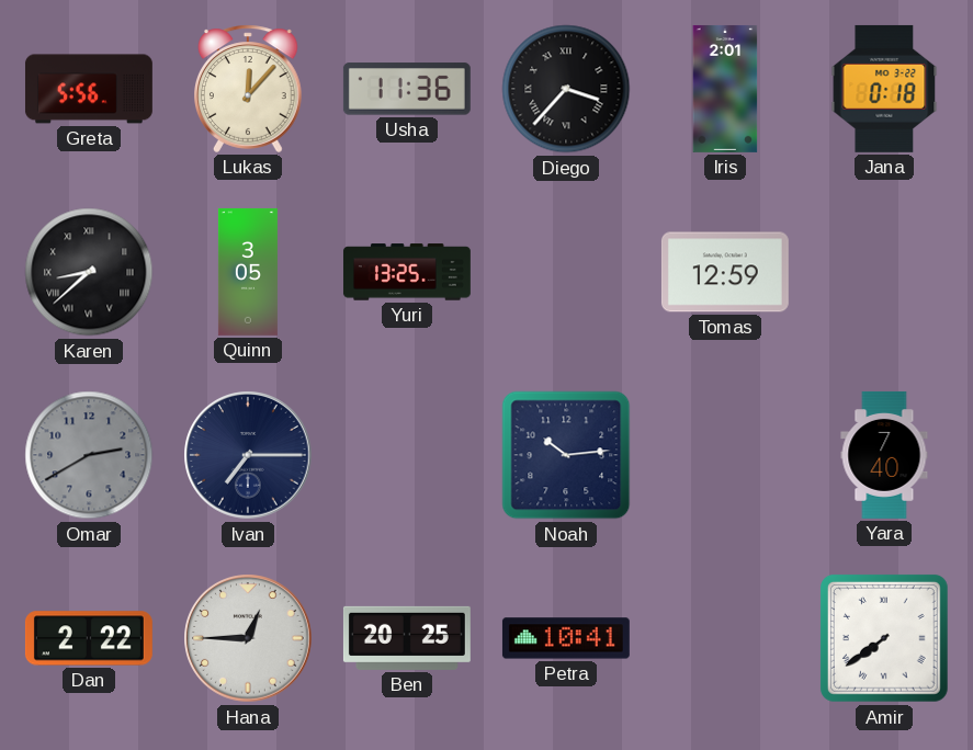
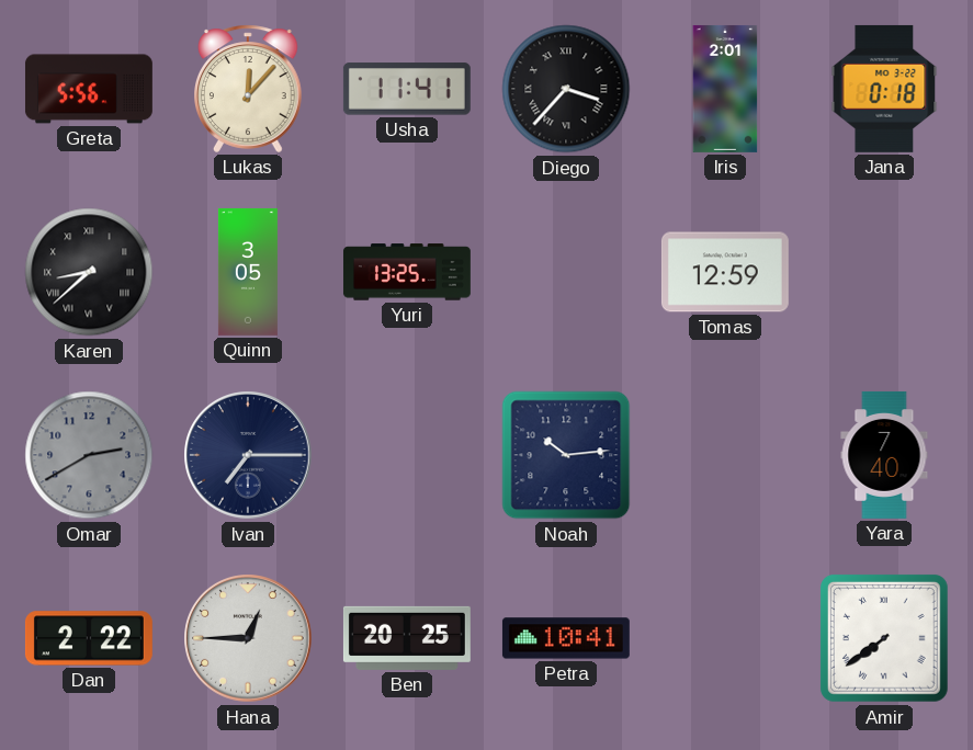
Usha: 11:36 -> 11:41
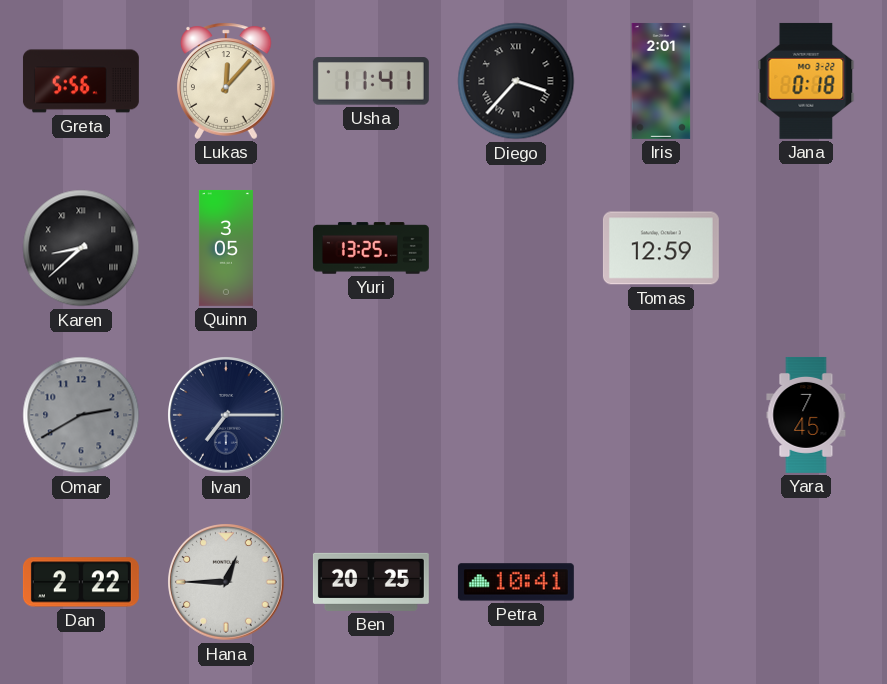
Noah: 10:14 -> none
Yara: 7:40 -> 7:45
Amir: 7:39 -> none
